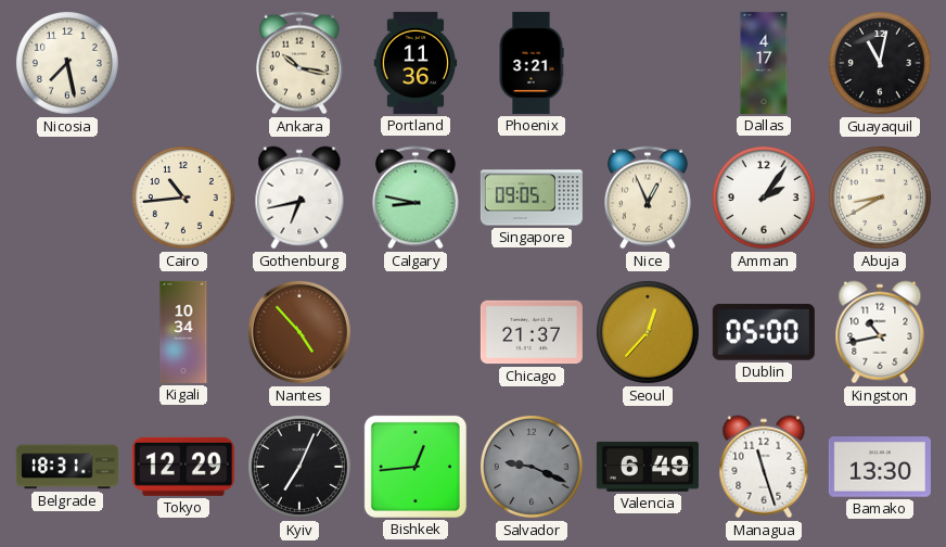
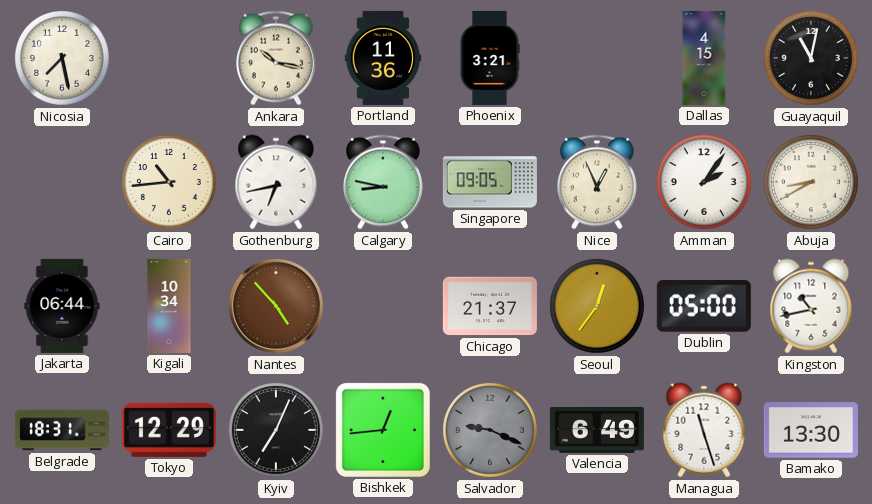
Dallas: 4:17 -> 4:15
Jakarta: none -> 06:44
Seoul: 12:37 -> 12:36
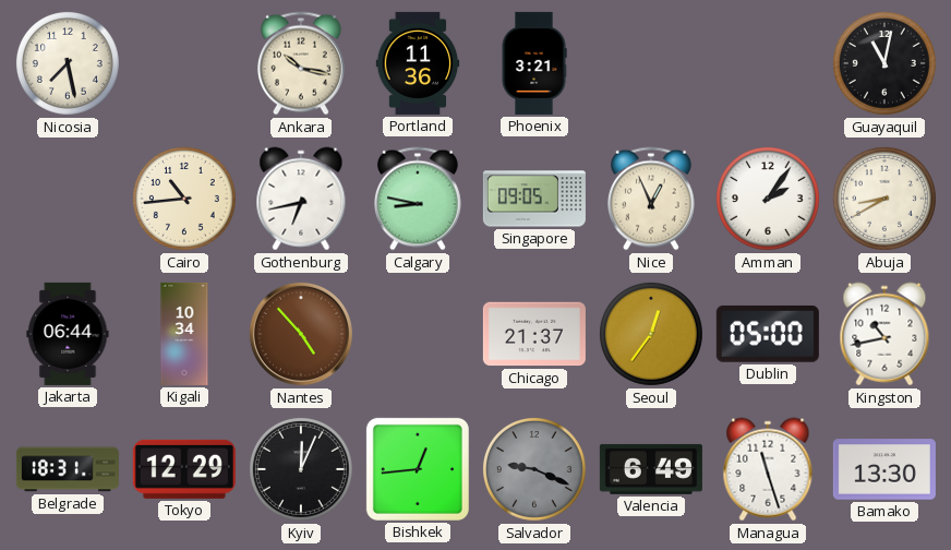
Dallas: 4:15 -> none
Kyiv: 7:04 -> 12:04
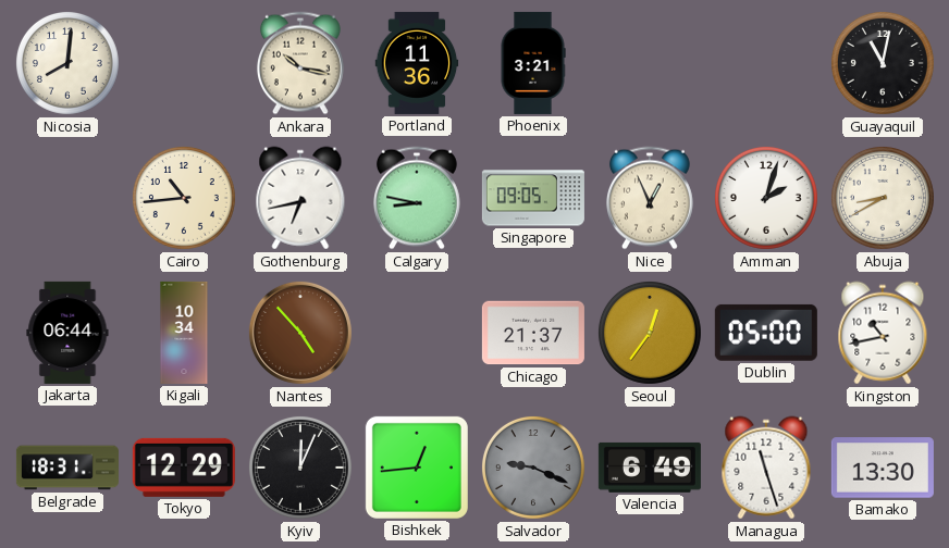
Nicosia: 7:28 -> 8:01
Amman: 2:06 -> 2:03
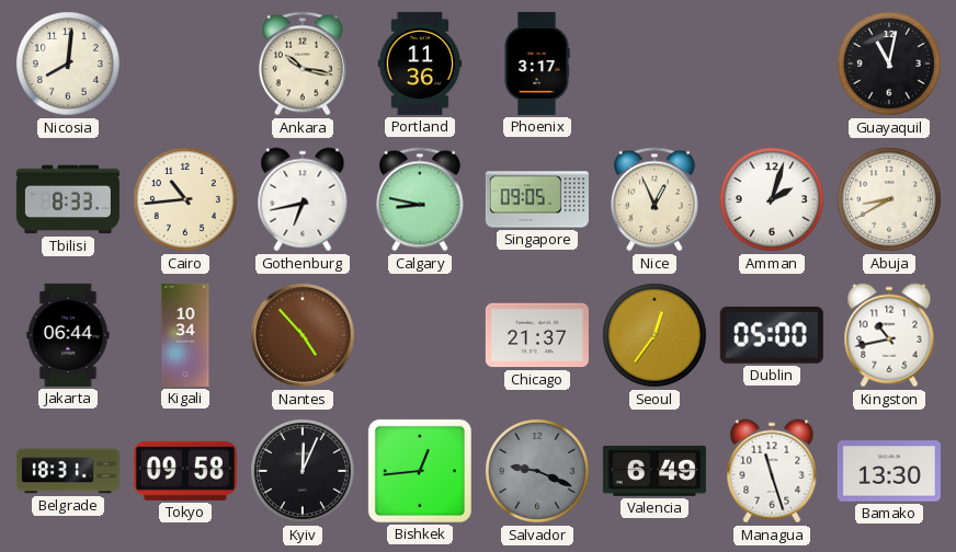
Phoenix: 3:21 -> 3:17
Tbilisi: none -> 8:33
Tokyo: 12:29 -> 09:58
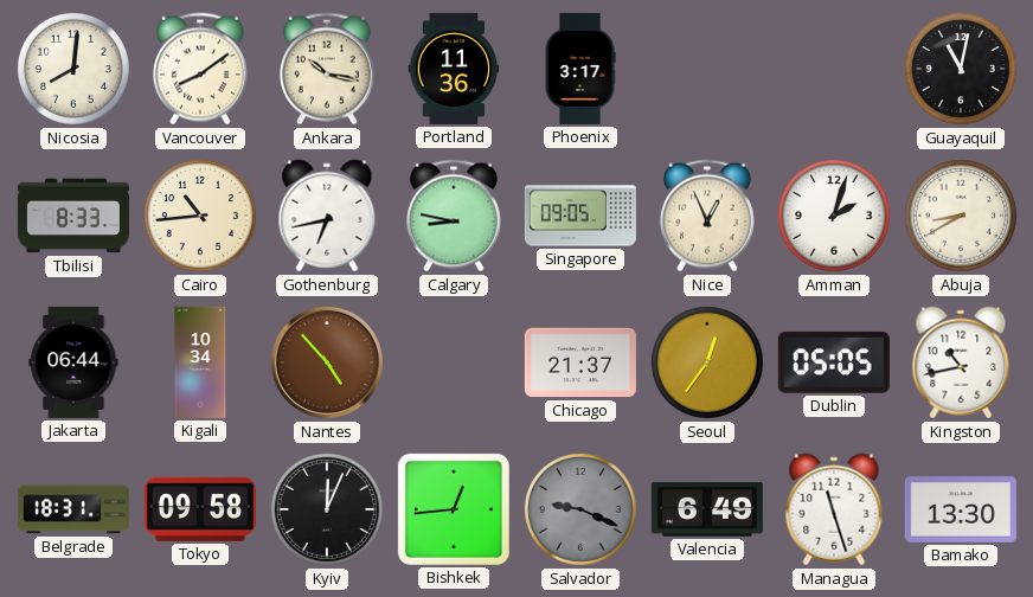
Vancouver: none -> 8:09
Dublin: 05:00 -> 05:05
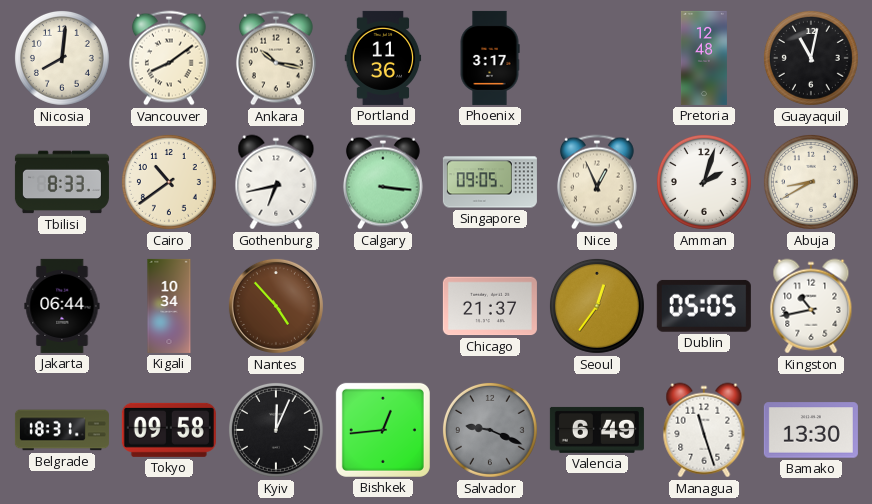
Pretoria: none -> 12:48
Cairo: 10:44 -> 10:39
Calgary: 8:47 -> 3:16
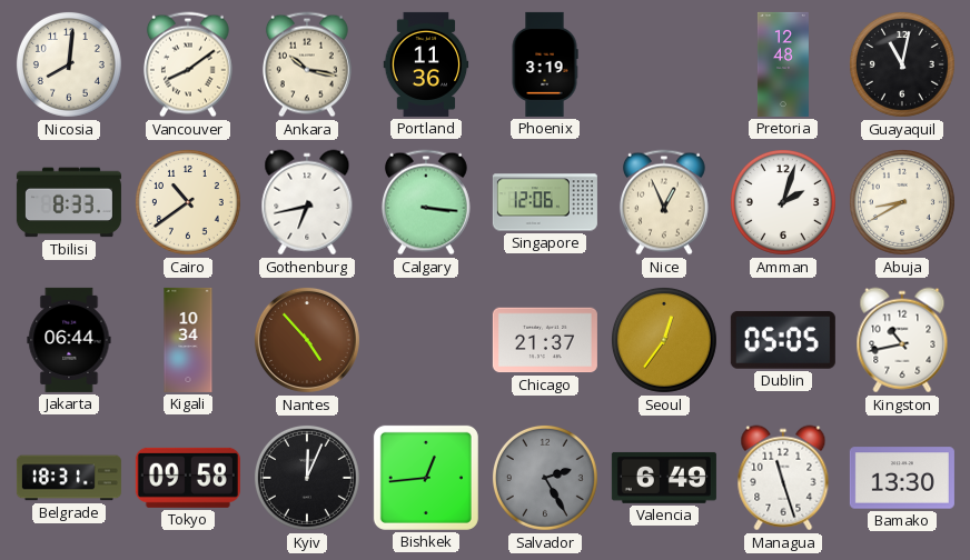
Phoenix: 3:17 -> 3:19
Singapore: 09:05 -> 12:06
Salvador: 9:19 -> 2:25
